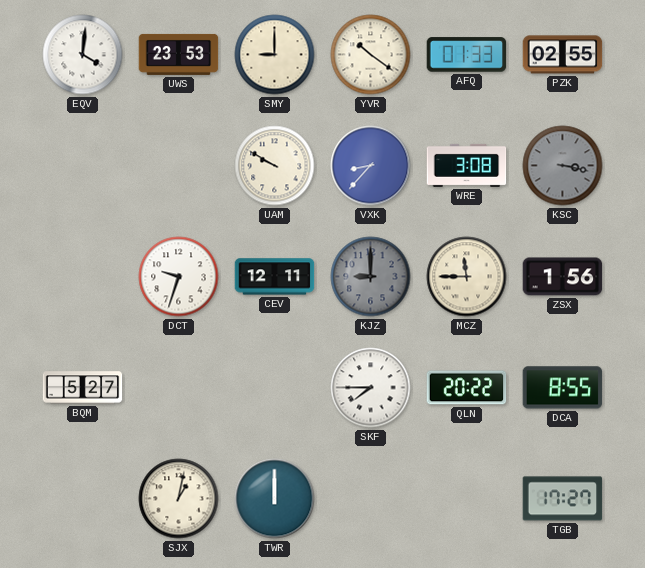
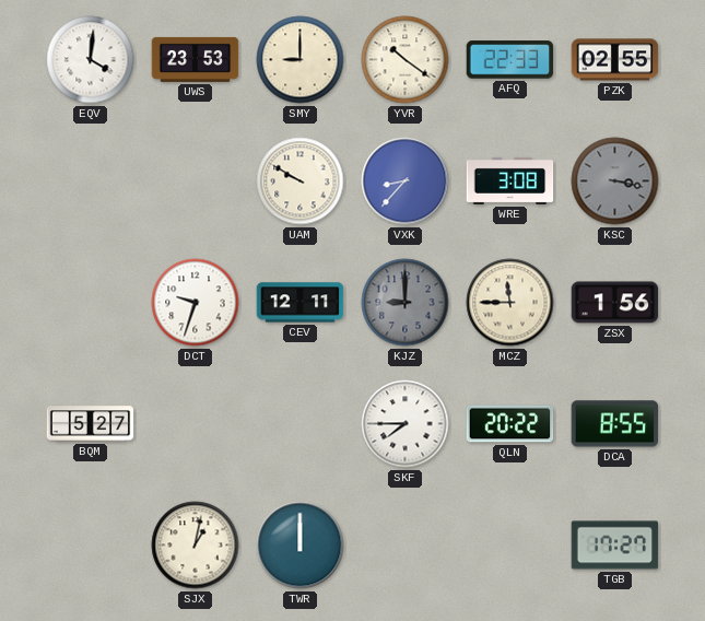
AFQ: 01:33 -> 22:33
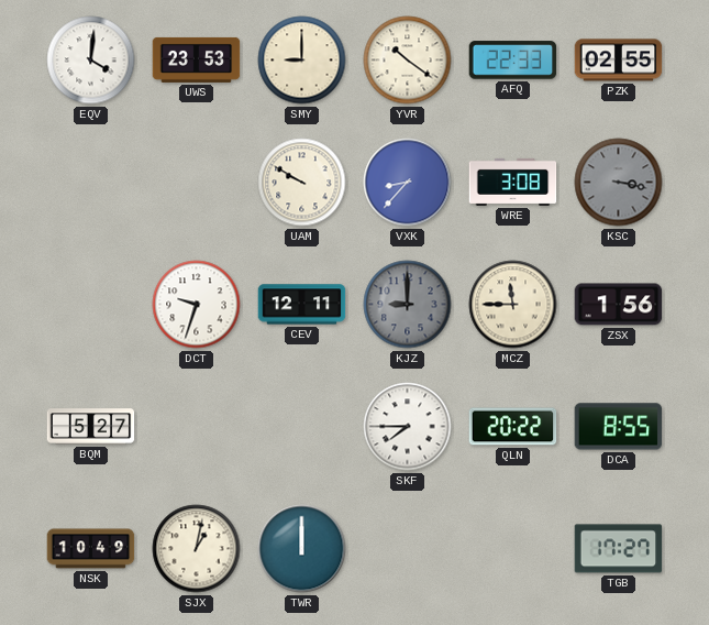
NSK: none -> 10:49
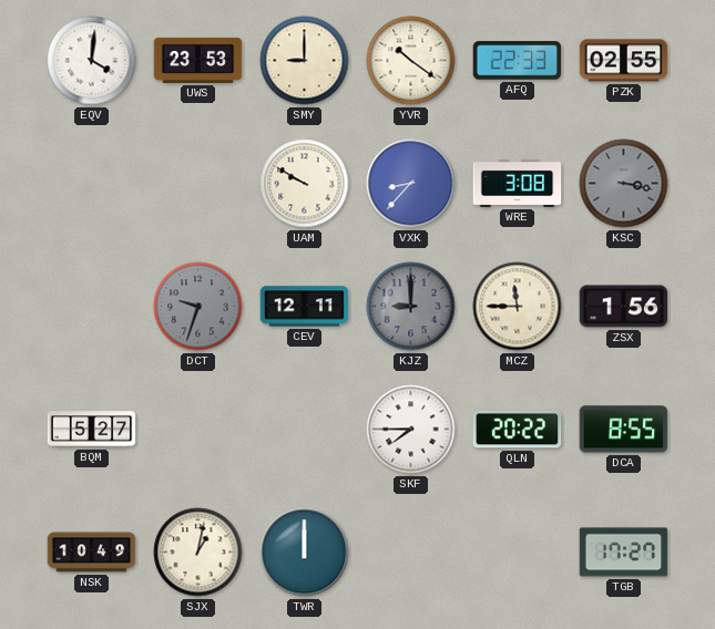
DCT dial: white -> grey
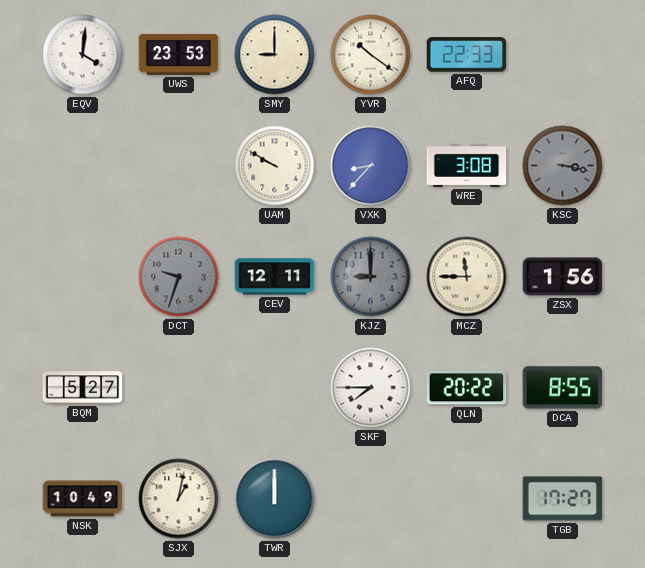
PZK: 02:55 -> none
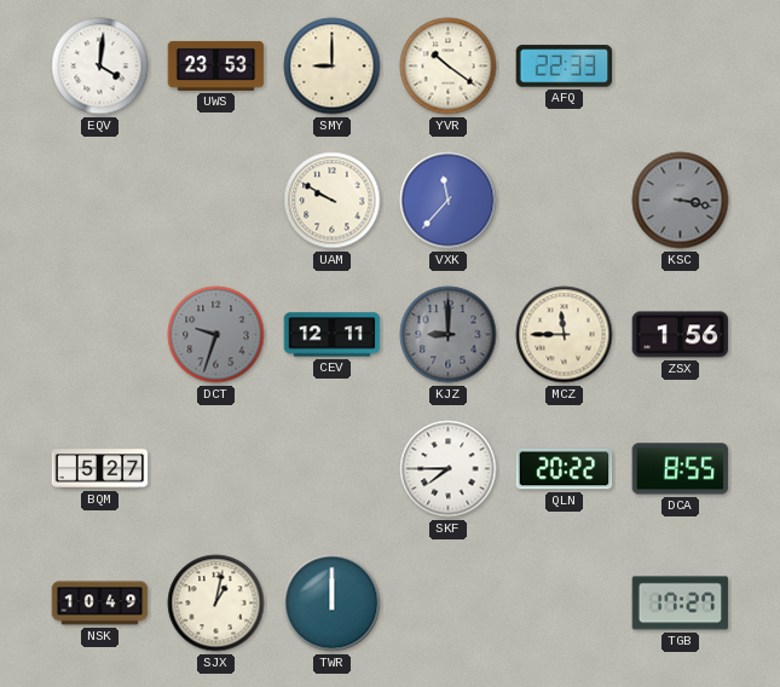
VXK: 8:37 -> 11:37
WRE: 3:08 -> none
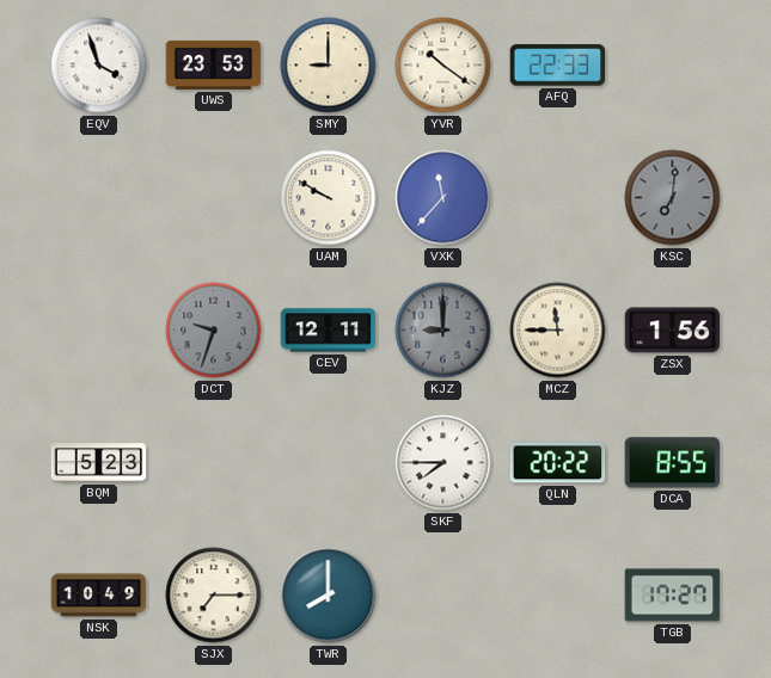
EQV: 4:01 -> 3:57
KSC: 3:17 -> 7:01
BQM: 5:27 -> 5:23
SJX: 1:02 -> 7:15
TWR: 12:00 -> 8:00
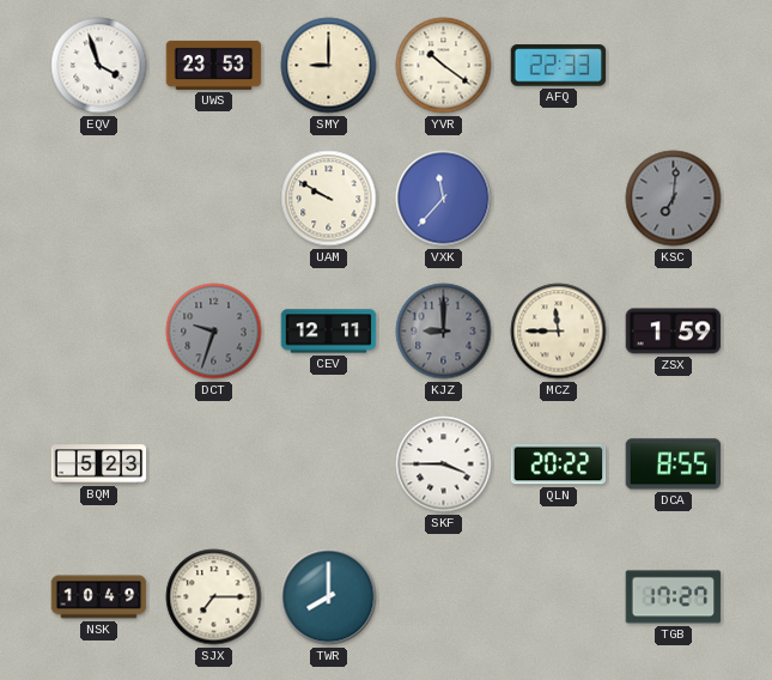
ZSX: 1:56 -> 1:59
SKF: 7:45 -> 3:45
